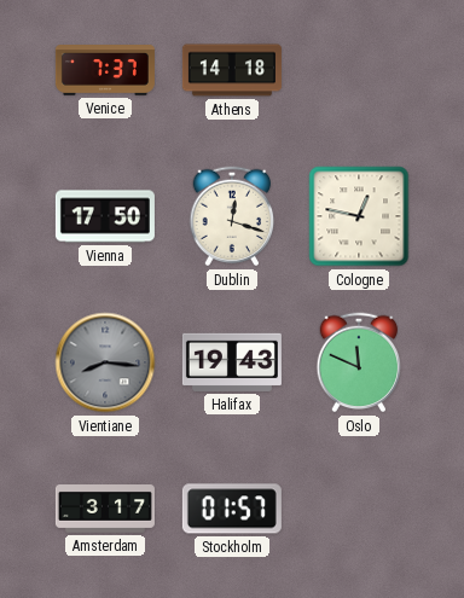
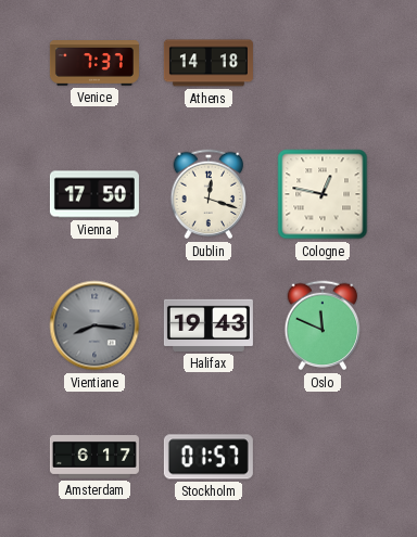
Amsterdam: 3:17 -> 6:17
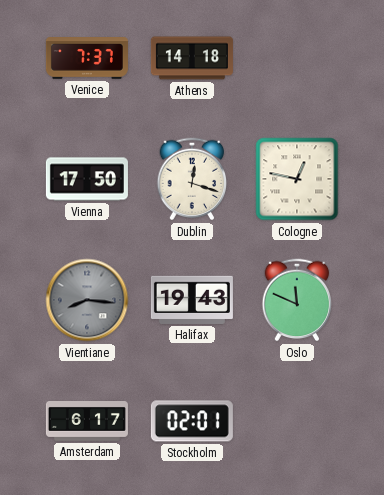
Stockholm: 01:57 -> 02:01
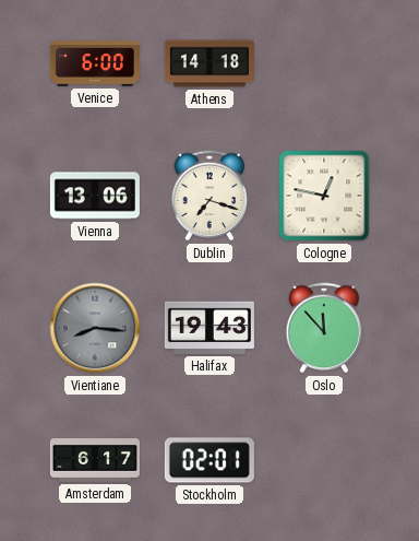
Venice: 7:37 -> 6:00
Vienna: 17:50 -> 13:06
Dublin: 12:18 -> 7:18
Oslo: 11:49 -> 11:53
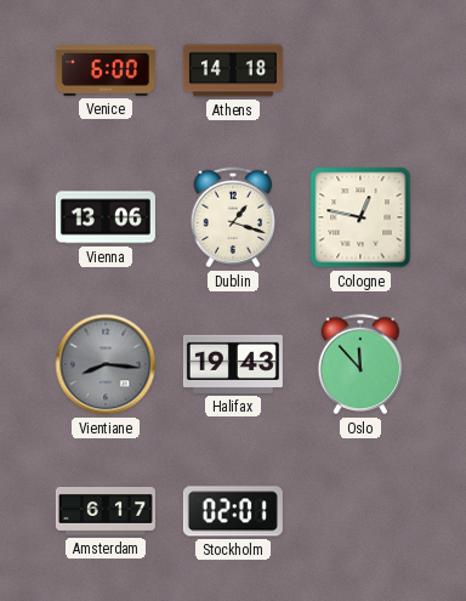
Dublin: 7:18 -> 1:18
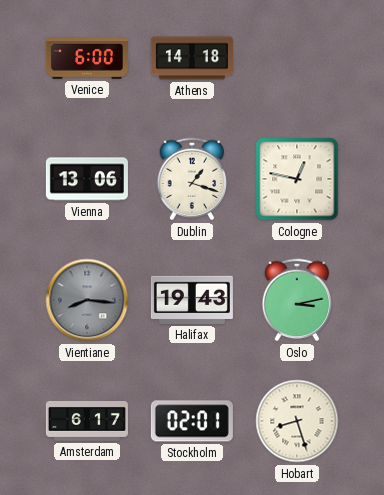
Oslo: 11:53 -> 3:13
Hobart: none -> 8:27
